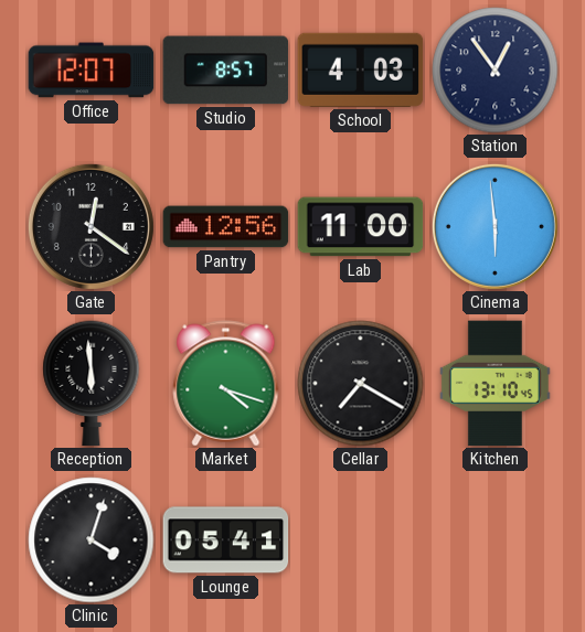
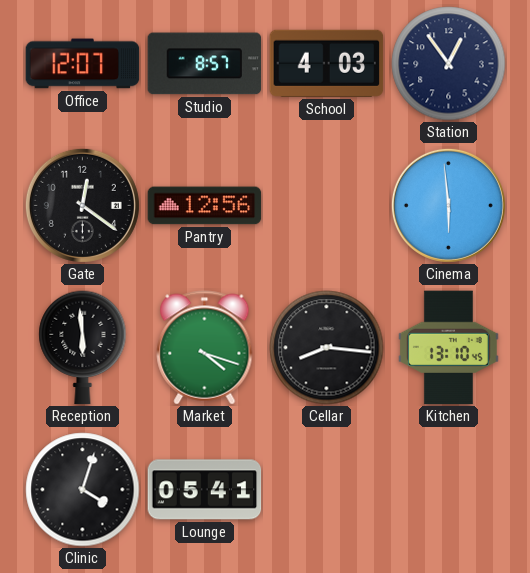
Lab: 11:00 -> none
Cellar: 7:20 -> 8:16
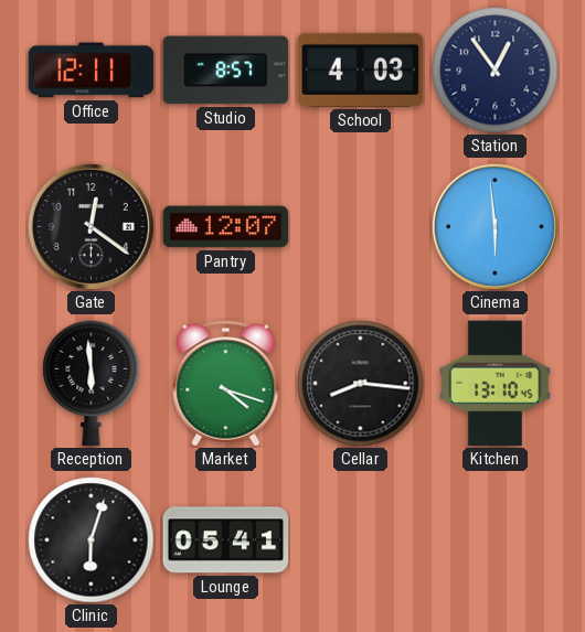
Office: 12:07 -> 12:11
Pantry: 12:56 -> 12:07
Clinic: 4:03 -> 6:03
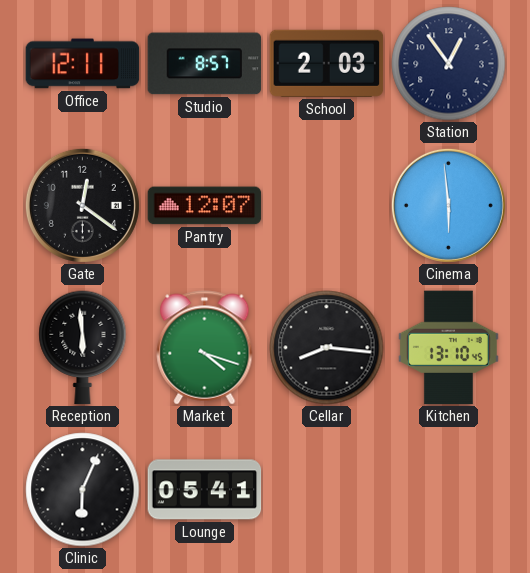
School: 4:03 -> 2:03
Clinic: 6:03 -> 6:04
